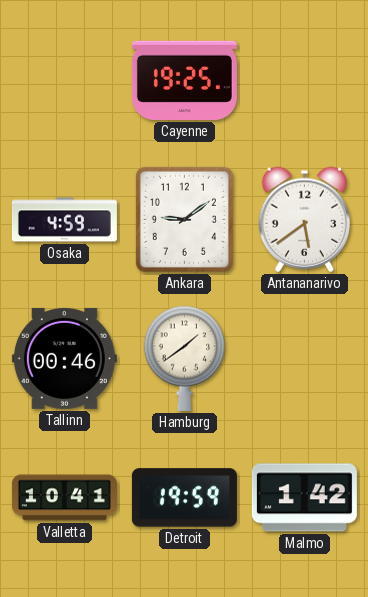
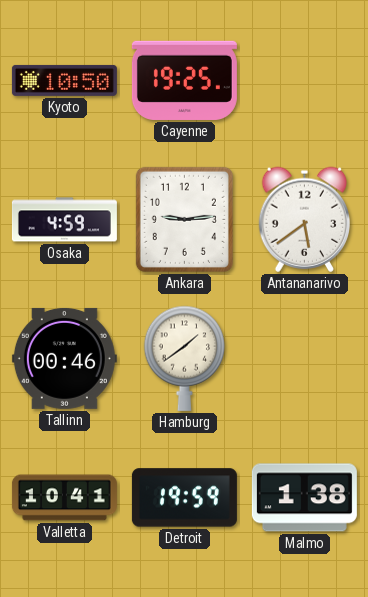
Kyoto: none -> 10:50
Ankara: 9:09 -> 9:14
Malmo: 1:42 -> 1:38
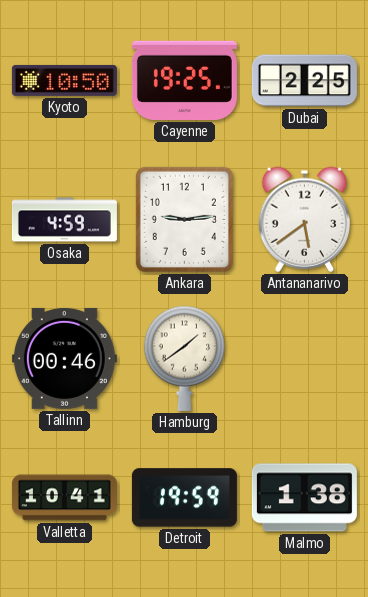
Dubai: none -> 2:25
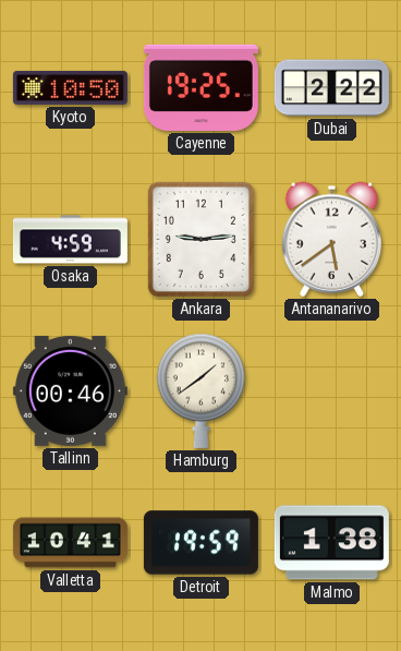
Dubai: 2:25 -> 2:22
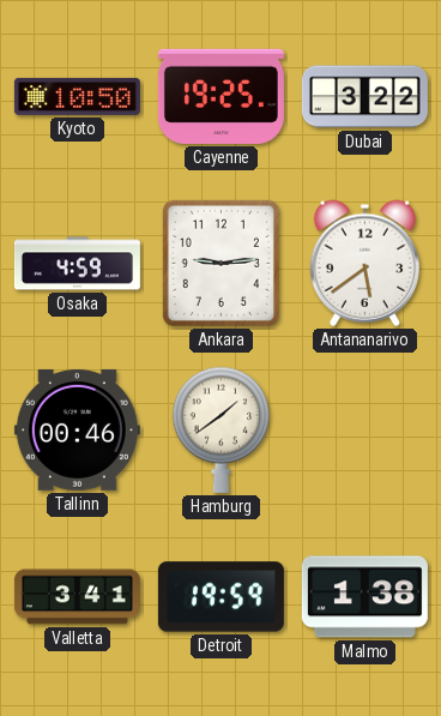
Dubai: 2:22 -> 3:22
Valletta: 10:41 -> 3:41
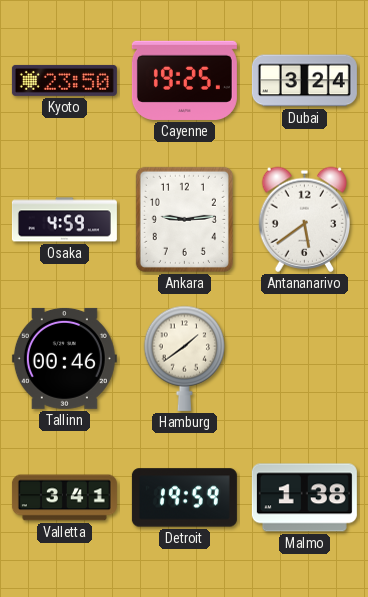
Kyoto: 10:50 -> 23:50
Dubai: 3:22 -> 3:24
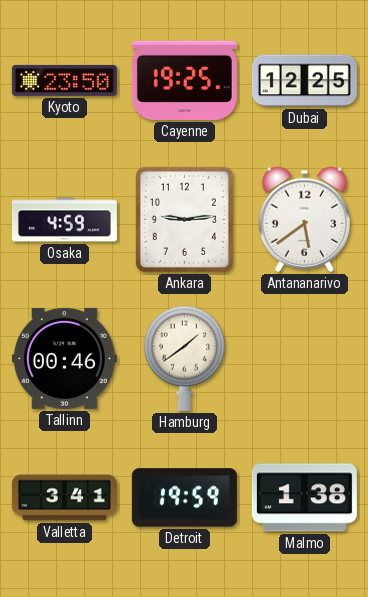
Dubai: 3:24 -> 12:25
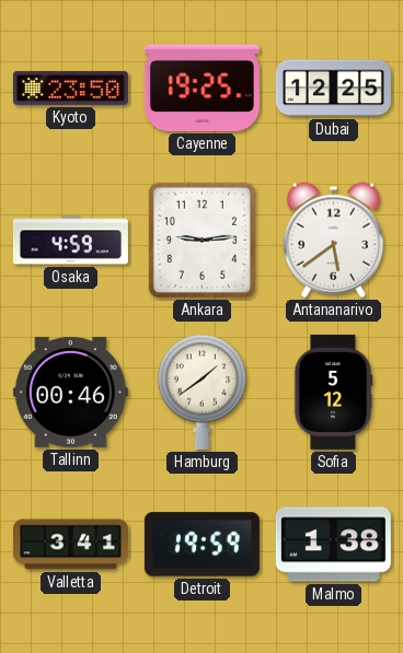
Sofia: none -> 5:12
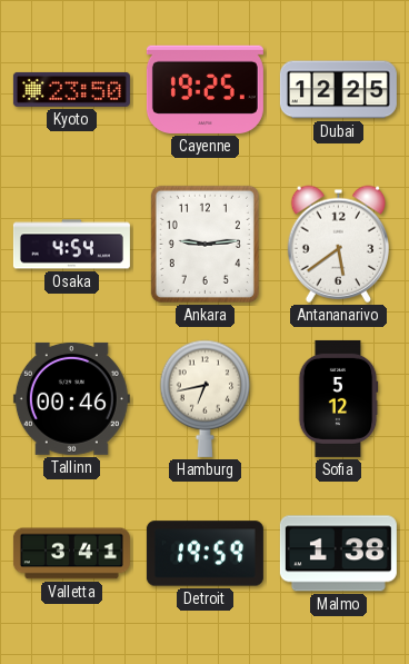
Osaka: 4:59 -> 4:54
Hamburg: 1:39 -> 6:43
